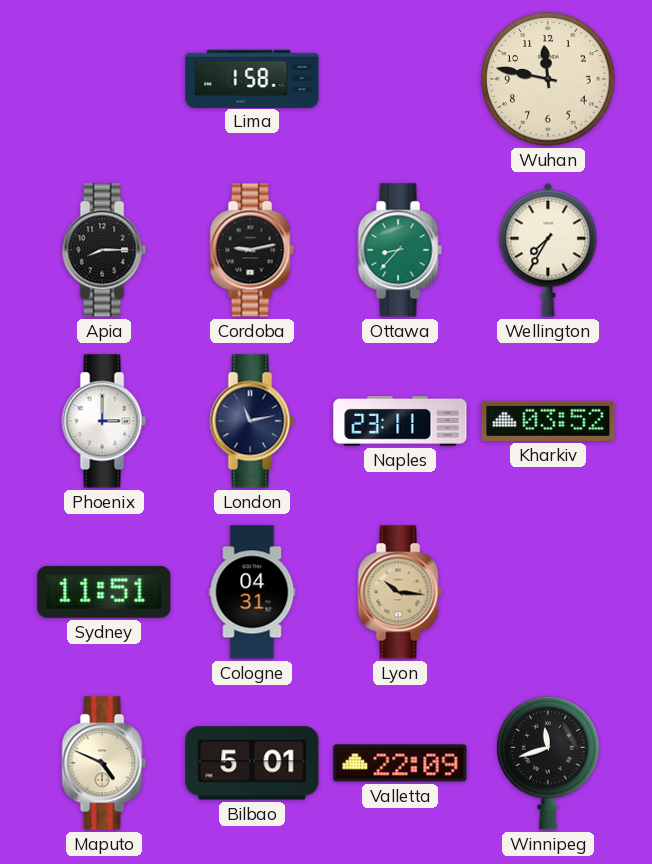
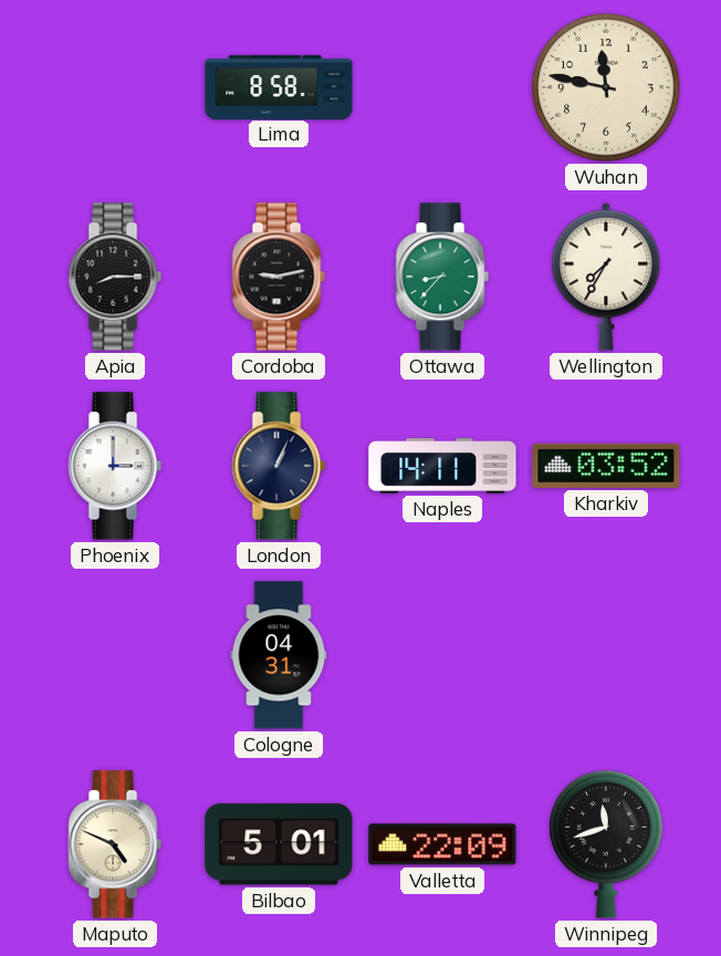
Lima: 1:58 -> 8:58
London: 11:13 -> 1:04
Naples: 23:11 -> 14:11
Sydney: 11:51 -> none
Lyon: 10:16 -> none
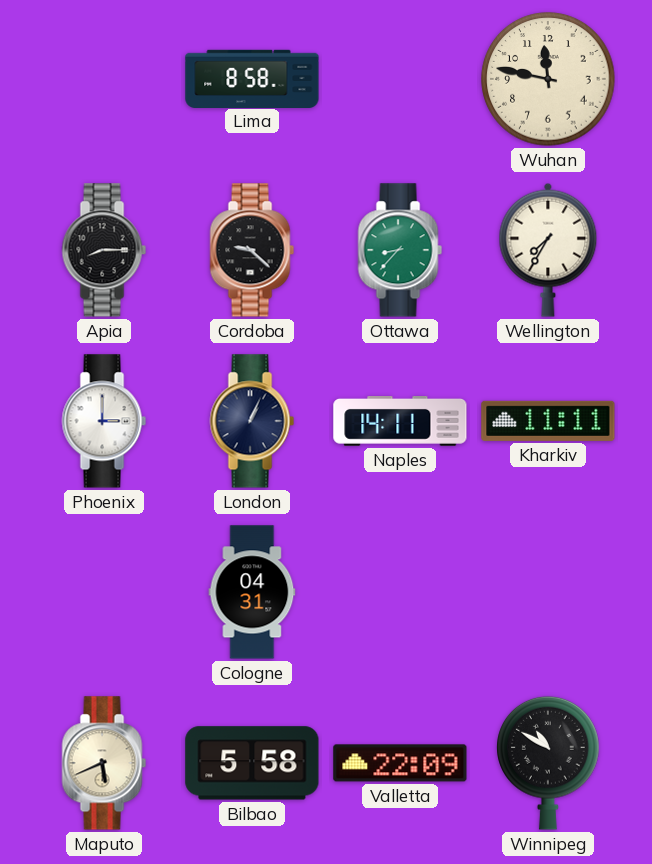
Cordoba: 9:13 -> 9:22
Kharkiv: 03:52 -> 11:11
Maputo: 4:49 -> 5:41
Bilbao: 5:01 -> 5:58
Winnipeg: 11:42 -> 10:50
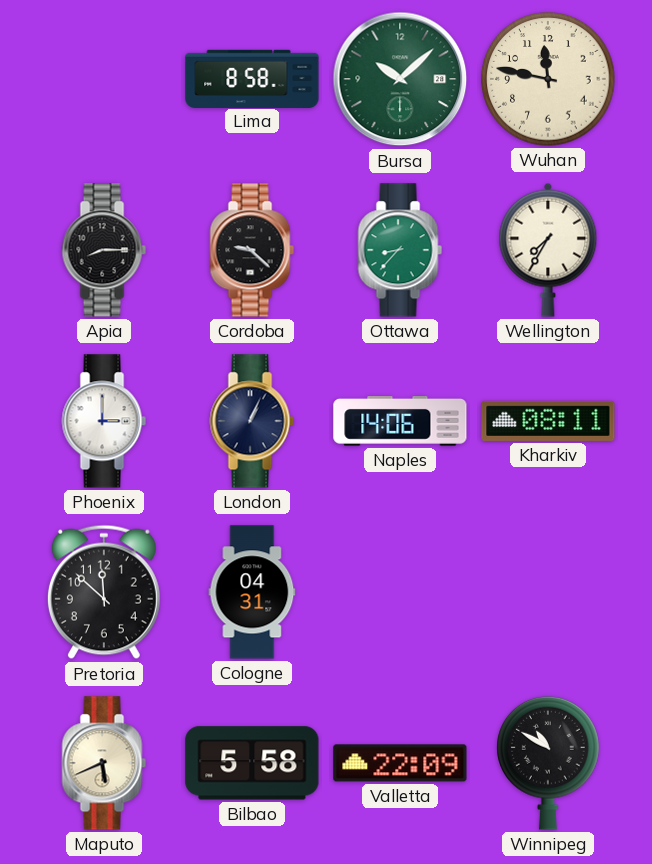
Bursa: none -> 10:08
Naples: 14:11 -> 14:06
Kharkiv: 11:11 -> 08:11
Pretoria: none -> 11:52
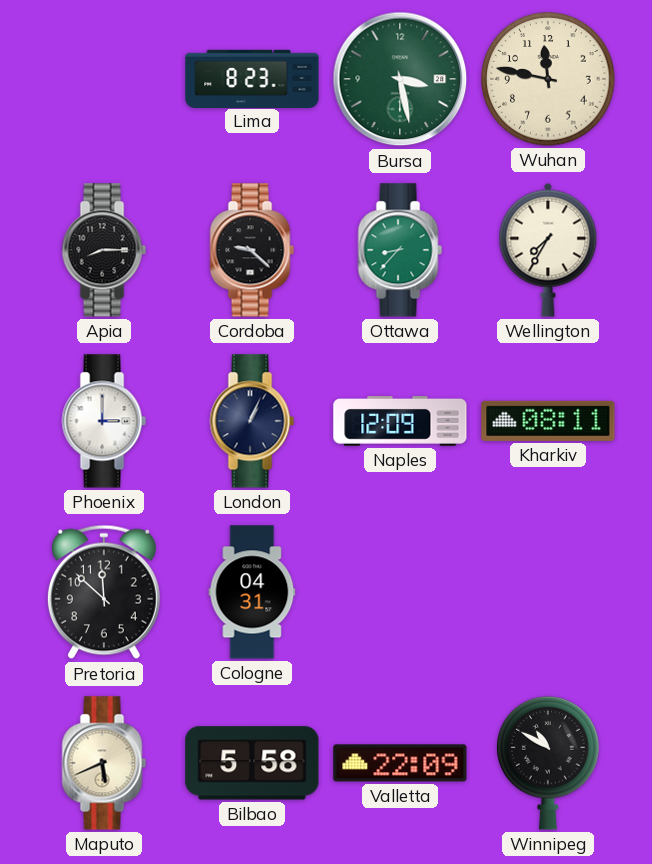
Lima: 8:58 -> 8:23
Bursa: 10:08 -> 3:28
Naples: 14:06 -> 12:09
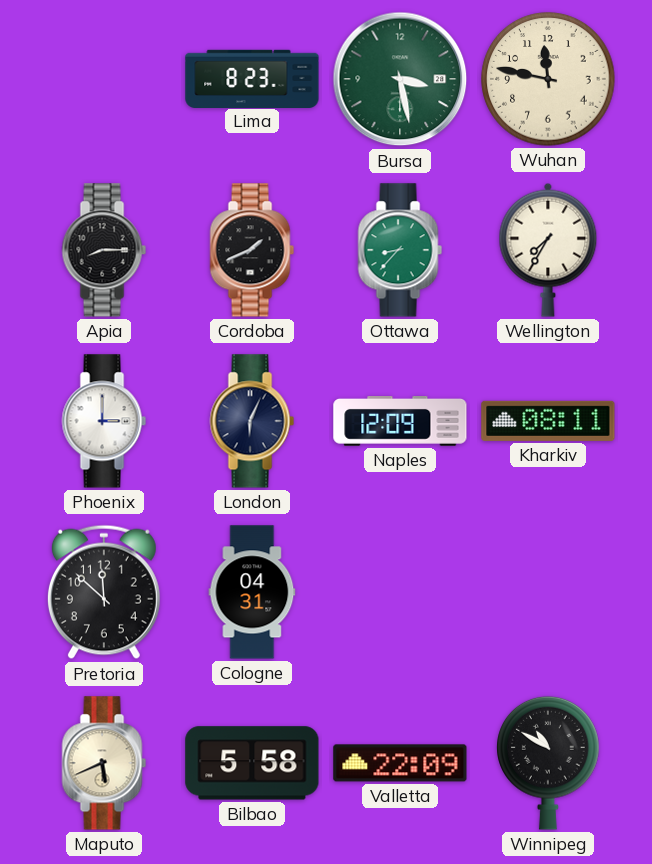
Cordoba: 9:22 -> 1:41
London: 1:04 -> 6:04
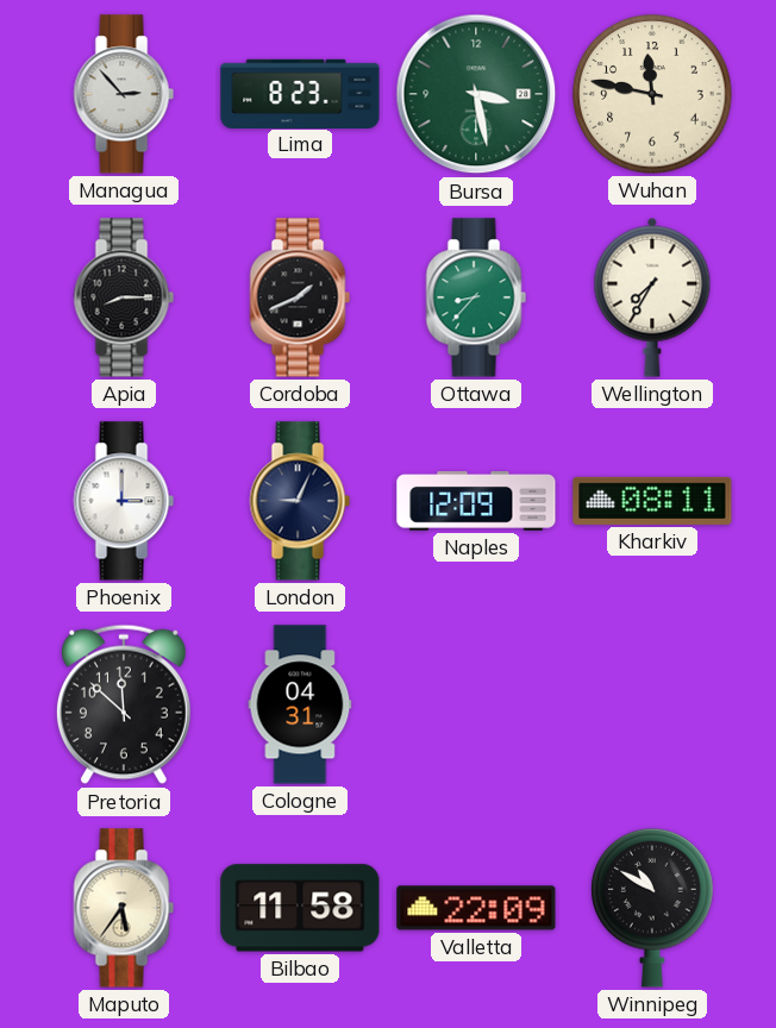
Managua: none -> 2:53
London: 6:04 -> 9:04
Maputo: 5:41 -> 5:36
Bilbao: 5:58 -> 11:58
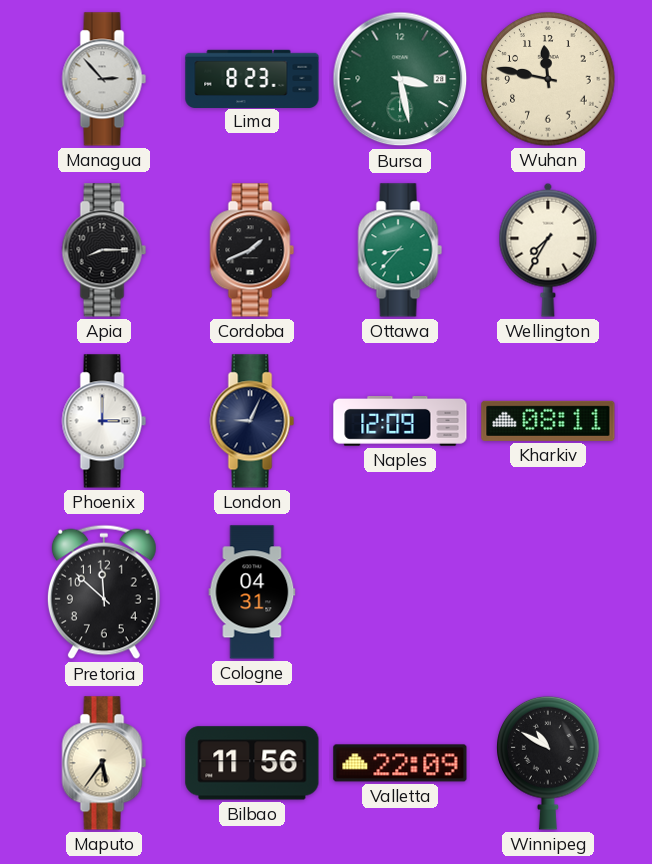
Bilbao: 11:58 -> 11:56
